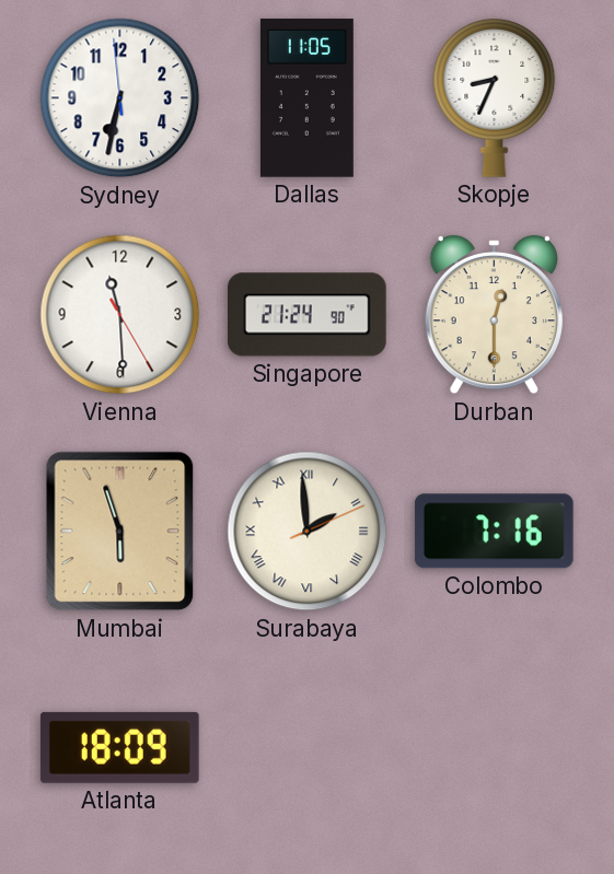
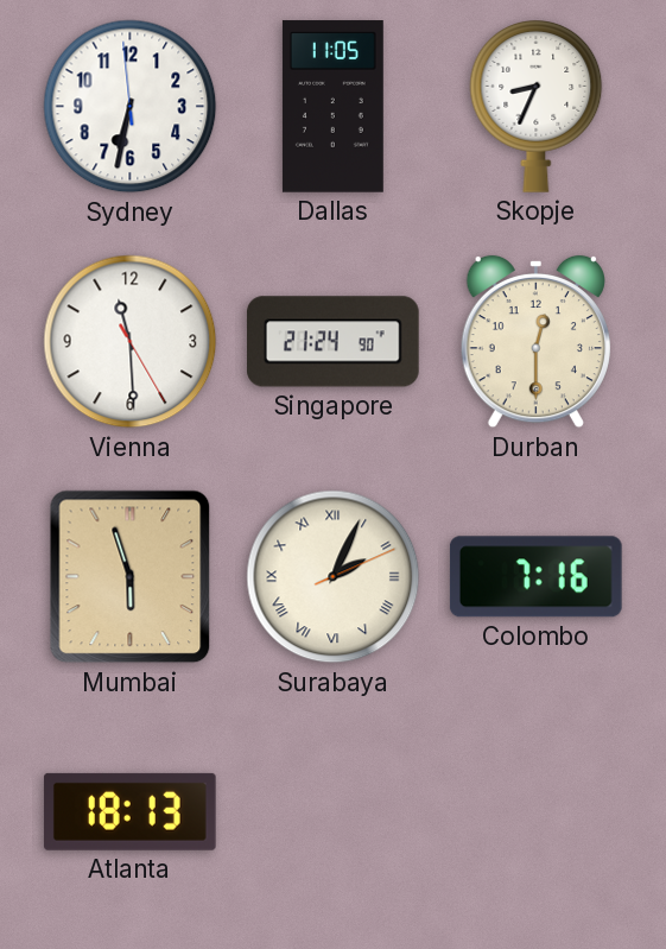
Surabaya: 1:59 -> 2:04
Atlanta: 18:09 -> 18:13
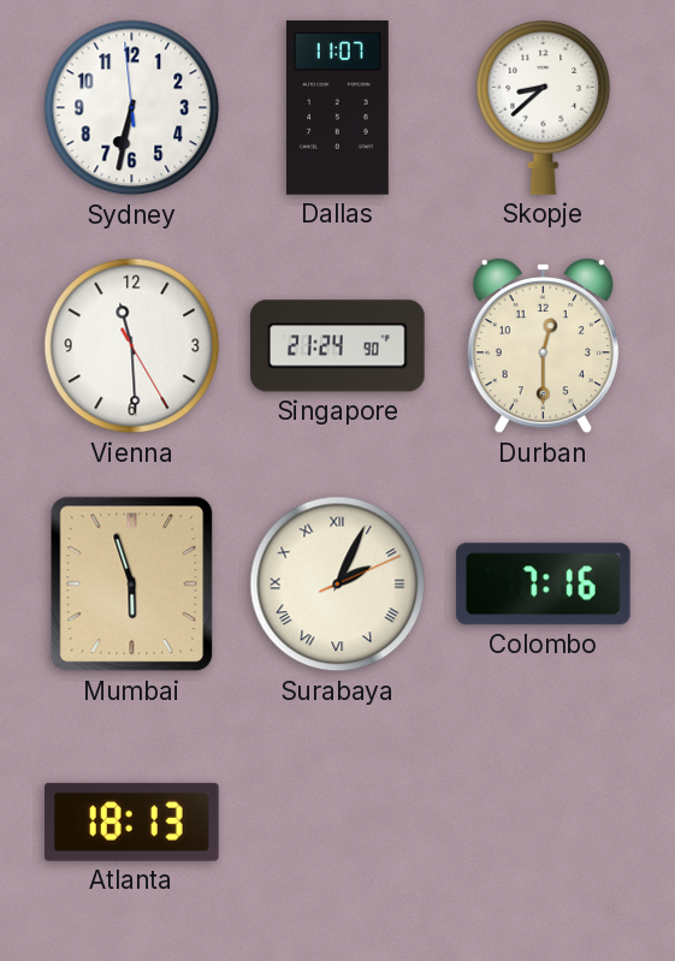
Dallas: 11:05 -> 11:07
Skopje: 8:34 -> 8:38
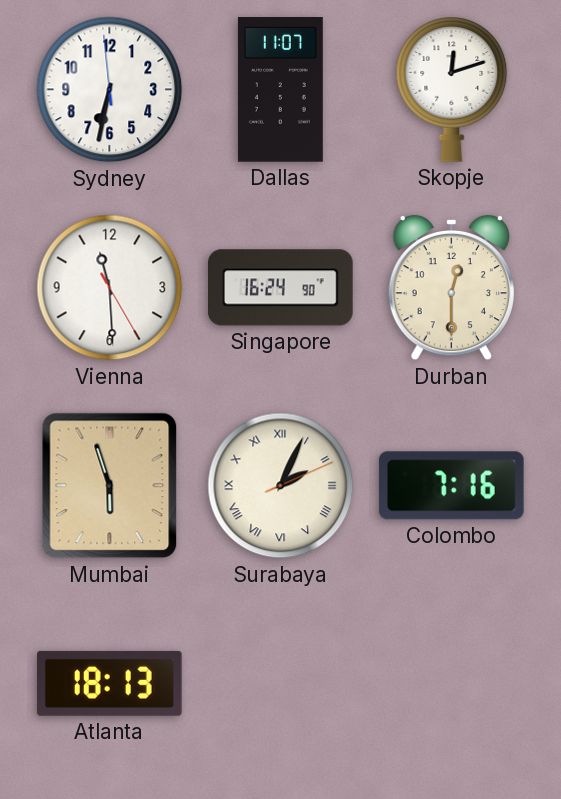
Skopje: 8:38 -> 12:12
Singapore: 21:24 -> 16:24
